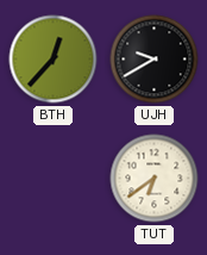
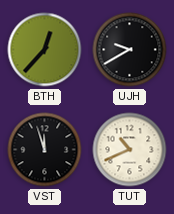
VST: none -> 11:57
TUT: 6:39 -> 10:41
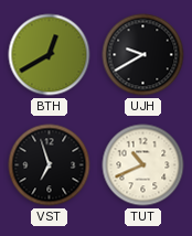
BTH: 12:37 -> 12:40
VST: 11:57 -> 6:57
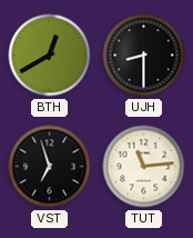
UJH: 9:40 -> 8:30
TUT: 10:41 -> 11:14
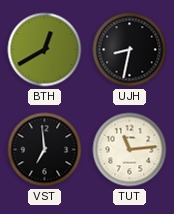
UJH: 8:30 -> 8:32
VST: 6:57 -> 6:59
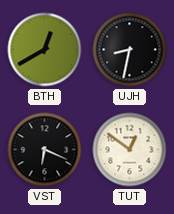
VST: 6:59 -> 6:19
TUT: 11:14 -> 12:51
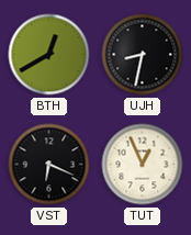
TUT: 12:51 -> 12:56
